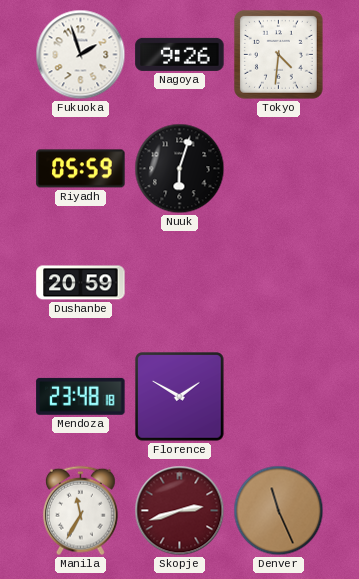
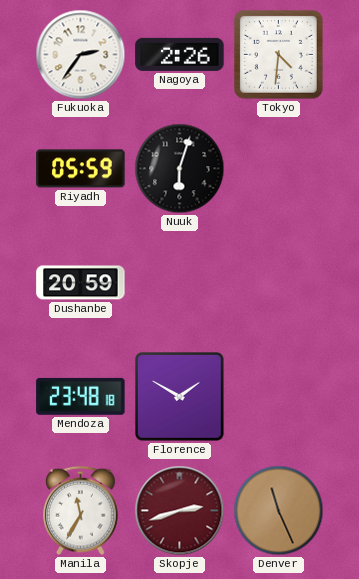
Fukuoka: 1:57 -> 2:36
Nagoya: 9:26 -> 2:26
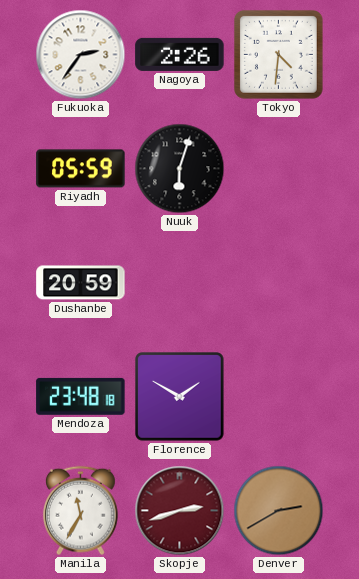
Denver: 11:26 -> 2:40
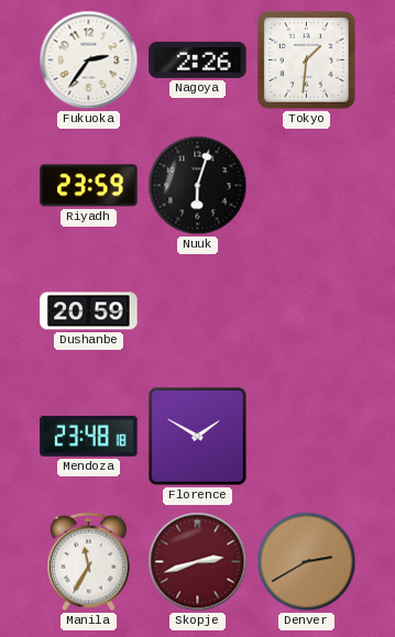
Tokyo: 4:31 -> 1:31
Riyadh: 05:59 -> 23:59
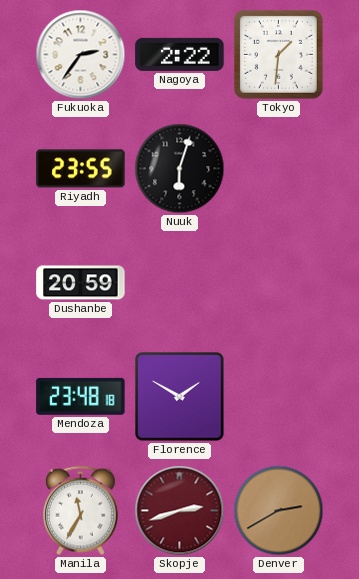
Nagoya: 2:26 -> 2:22
Riyadh: 23:59 -> 23:55
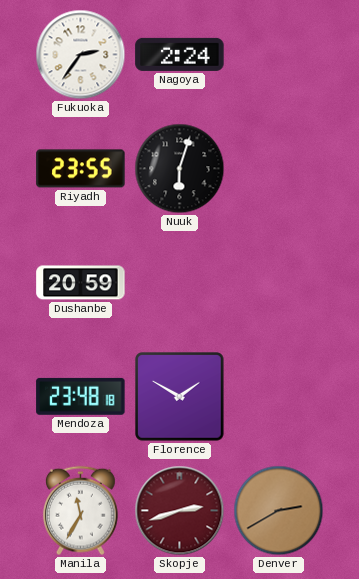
Nagoya: 2:22 -> 2:24
Tokyo: 1:31 -> none
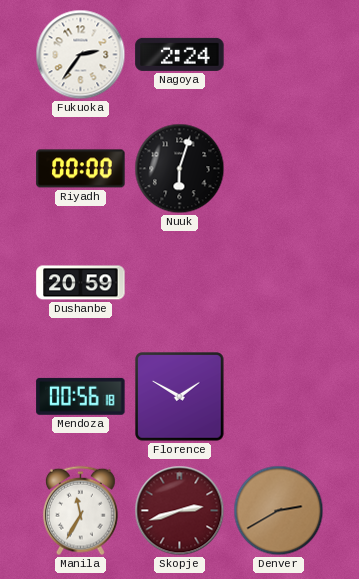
Riyadh: 23:55 -> 00:00
Mendoza: 23:48 -> 00:56
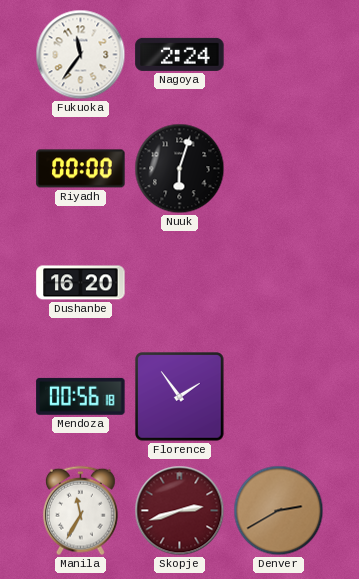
Fukuoka: 2:36 -> 11:36
Dushanbe: 20:59 -> 16:20
Florence: 1:50 -> 1:54
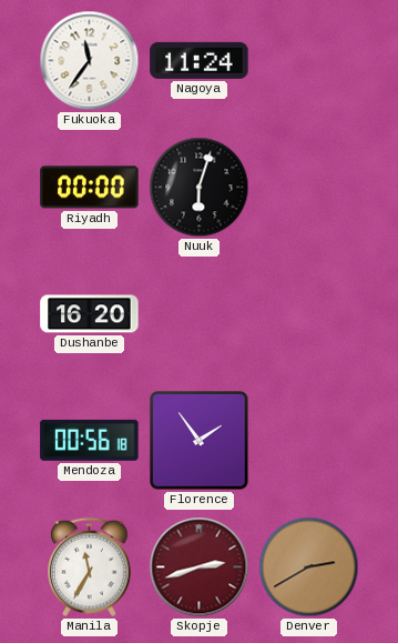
Nagoya: 2:24 -> 11:24
